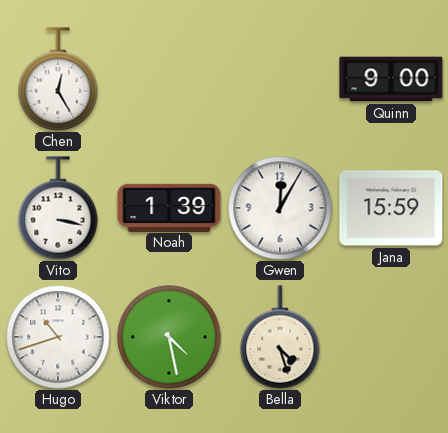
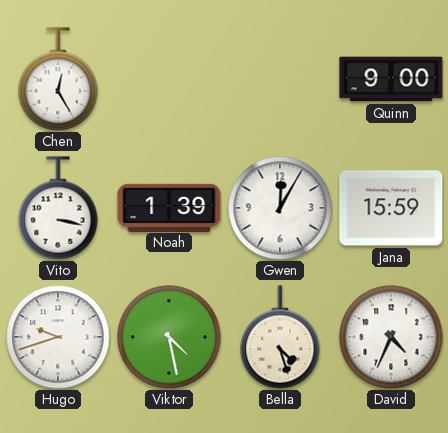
Hugo: 10:42 -> 9:42
David: none -> 4:34
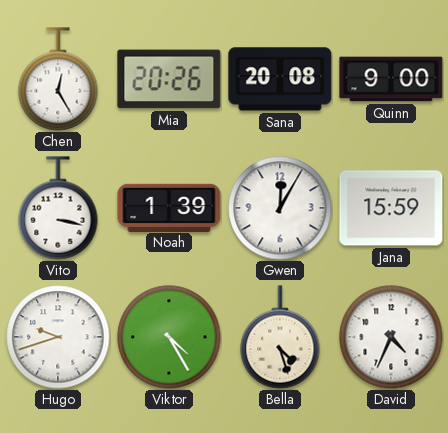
Mia: none -> 20:26
Sana: none -> 20:08
Viktor: 4:28 -> 4:25
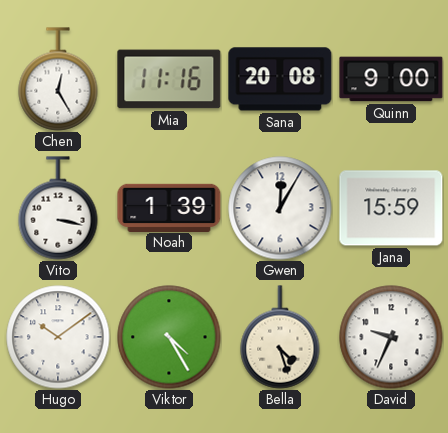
Mia: 20:26 -> 11:16
Hugo: 9:42 -> 10:09
David: 4:34 -> 9:34
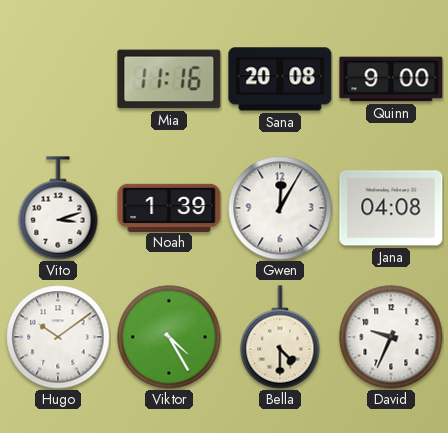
Chen: 12:25 -> none
Vito: 3:17 -> 3:12
Jana: 15:59 -> 04:08
Bella: 4:27 -> 4:30
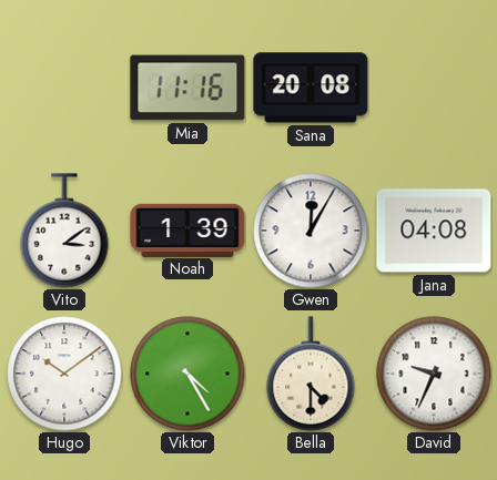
Quinn: 9:00 -> none
Vito: 3:12 -> 3:09
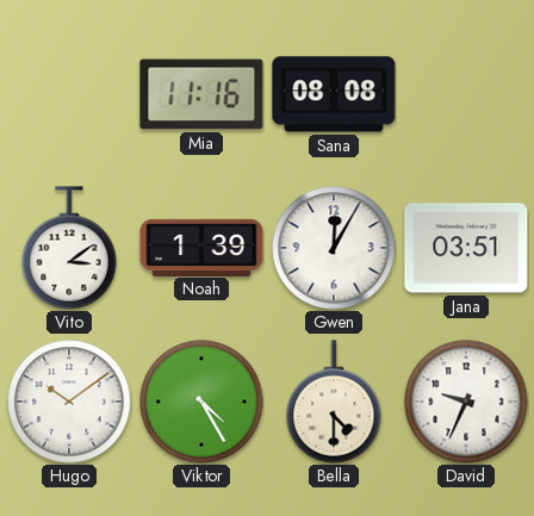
Sana: 20:08 -> 08:08
Jana: 04:08 -> 03:51
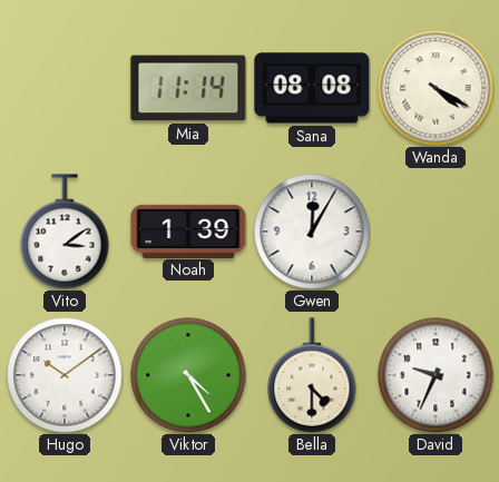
Mia: 11:16 -> 11:14
Wanda: none -> 4:20
Jana: 03:51 -> none
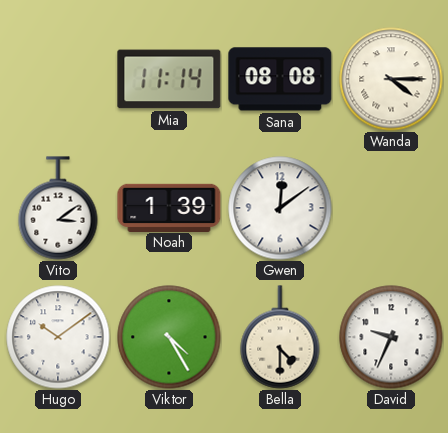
Wanda: 4:20 -> 4:15
Gwen: 12:05 -> 12:09
